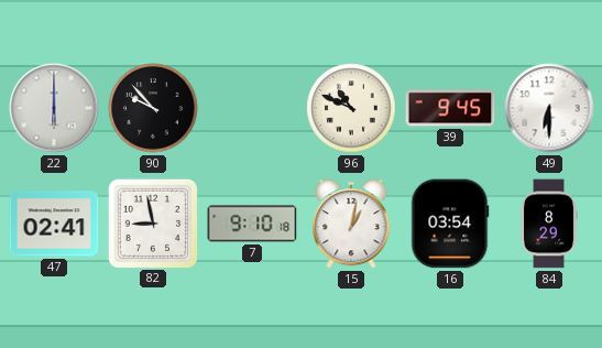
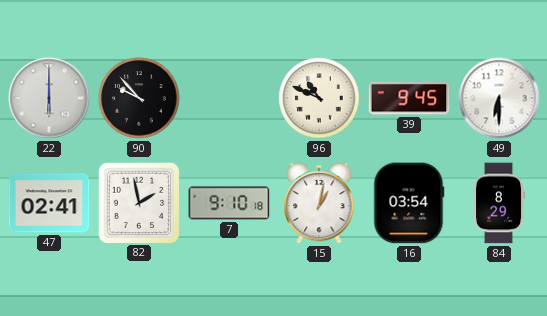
82: 8:58 -> 1:58
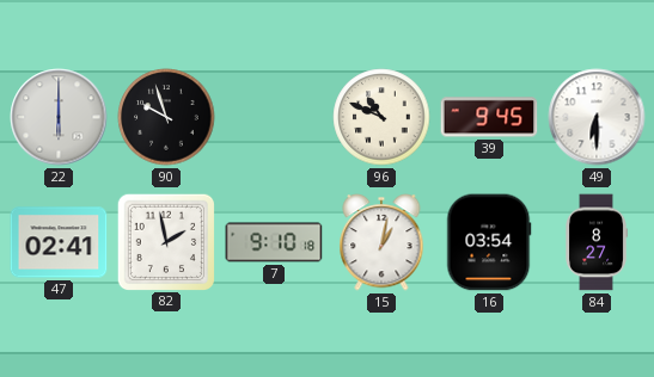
90: 9:53 -> 9:57
84: 8:29 -> 8:27
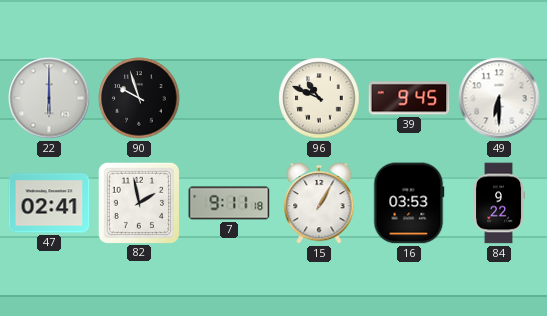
7: 9:10 -> 9:11
15: 1:02 -> 1:05
16: 03:54 -> 03:53
84: 8:27 -> 9:22
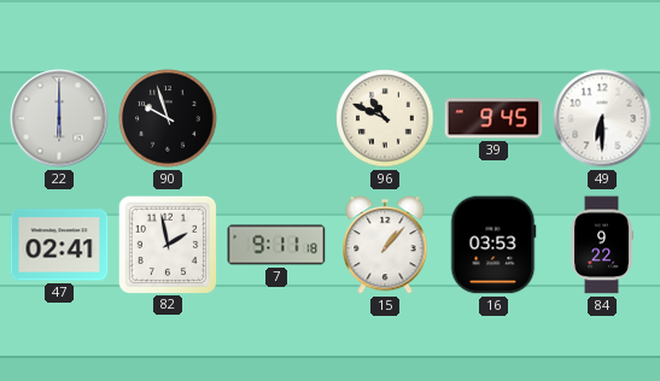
15: 1:05 -> 1:07
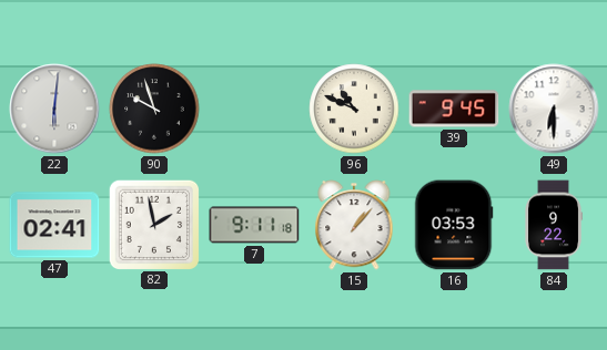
22: 6:00 -> 6:01
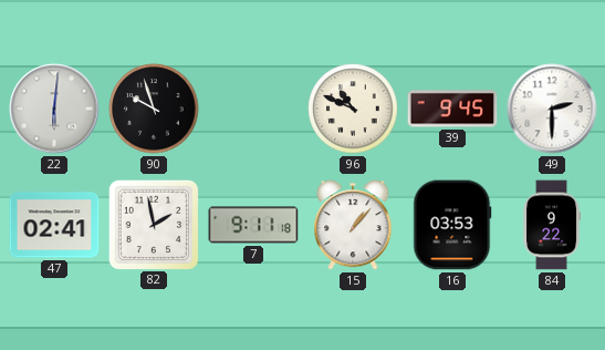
49: 6:30 -> 2:30
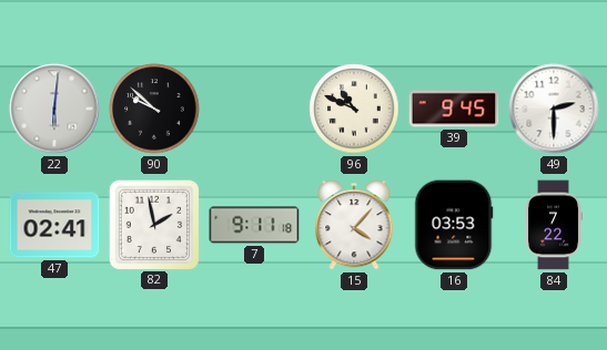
90: 9:57 -> 9:52
15: 1:07 -> 4:07
84: 9:22 -> 7:22
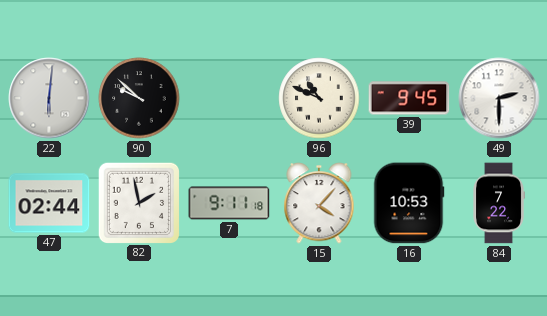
47: 02:41 -> 02:44
16: 03:53 -> 10:53
